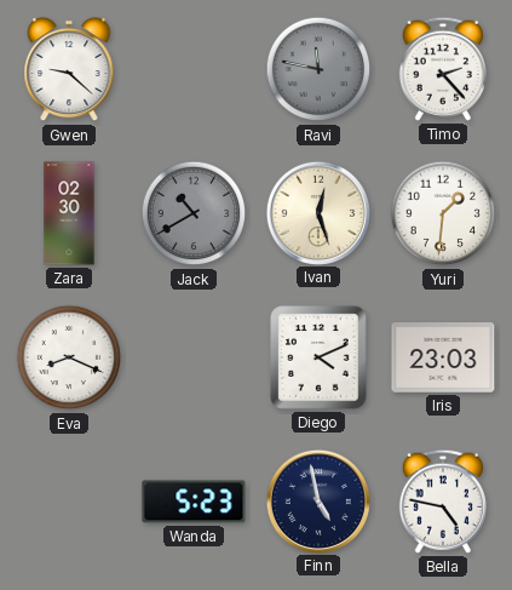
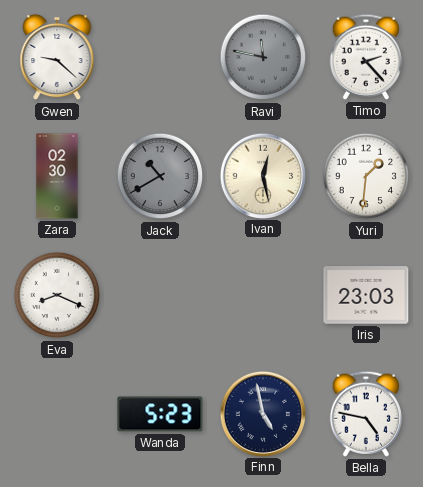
Ivan: 12:27 -> 12:28
Diego: 4:11 -> none
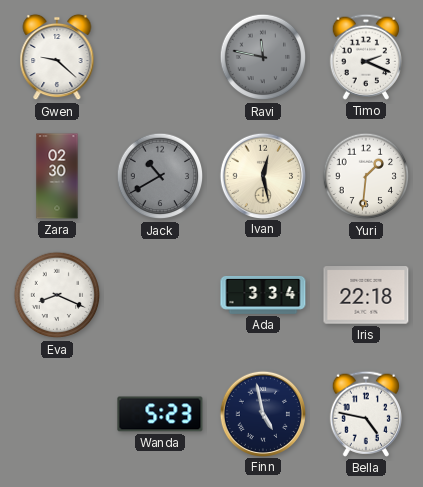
Timo: 2:23 -> 2:19
Ada: none -> 3:34
Iris: 23:03 -> 22:18
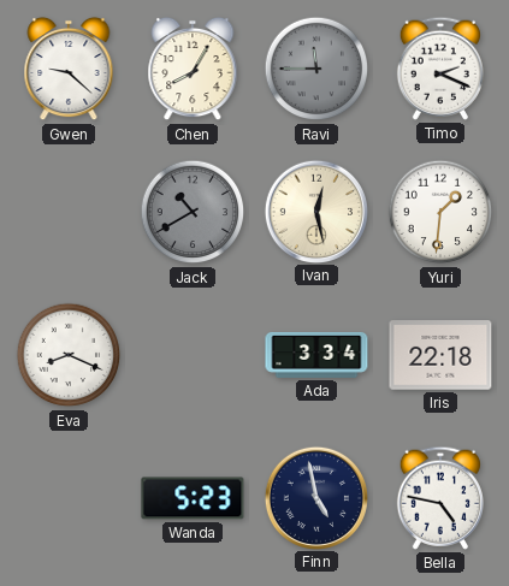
Chen: none -> 8:05
Ravi: 11:47 -> 11:45
Zara: 02:30 -> none
